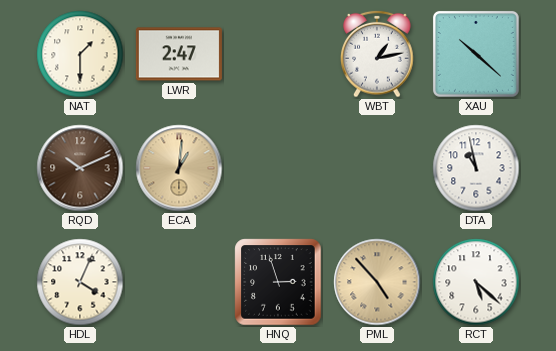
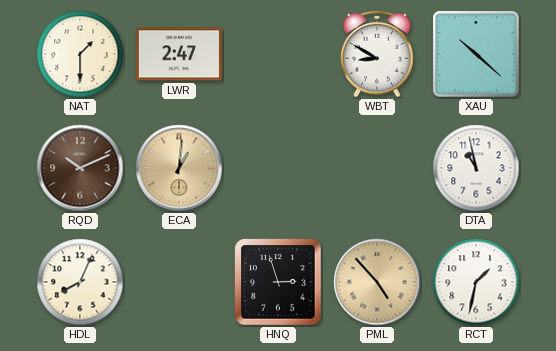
WBT: 1:13 -> 8:50
HDL: 4:04 -> 8:04
RCT: 5:22 -> 1:32
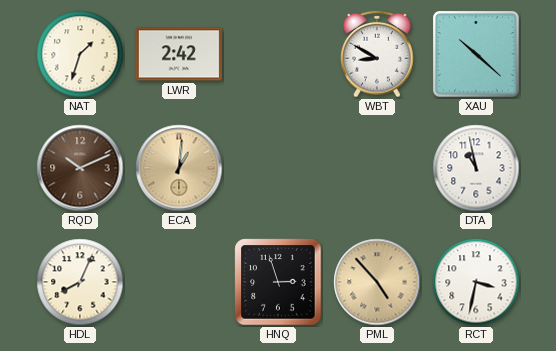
NAT: 1:30 -> 1:33
LWR: 2:47 -> 2:42
RCT: 1:32 -> 3:32
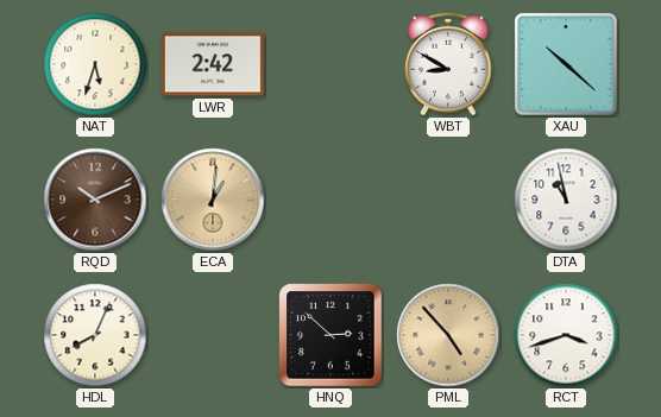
NAT: 1:33 -> 5:33
HNQ: 2:57 -> 2:52
RCT: 3:32 -> 3:42
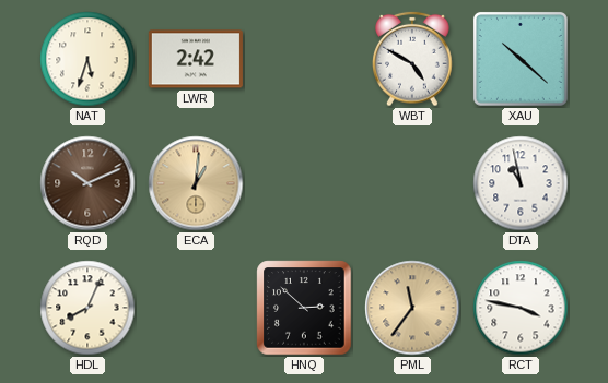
WBT: 8:50 -> 4:50
PML: 4:53 -> 11:36
RCT: 3:42 -> 3:47
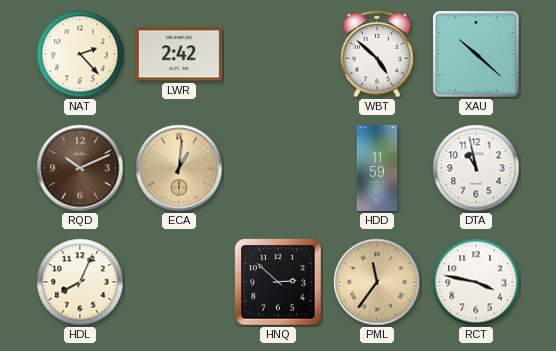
NAT: 5:33 -> 2:23
WBT: 4:50 -> 4:52
HDD: none -> 11:59
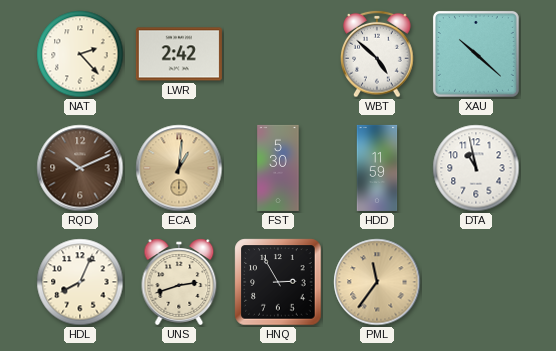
FST: none -> 5:30
UNS: none -> 2:42
HNQ: 2:52 -> 2:55
RCT: 3:47 -> none
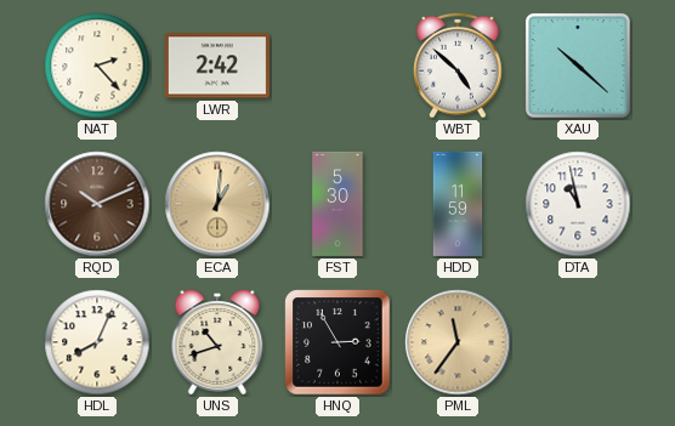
UNS: 2:42 -> 10:42
